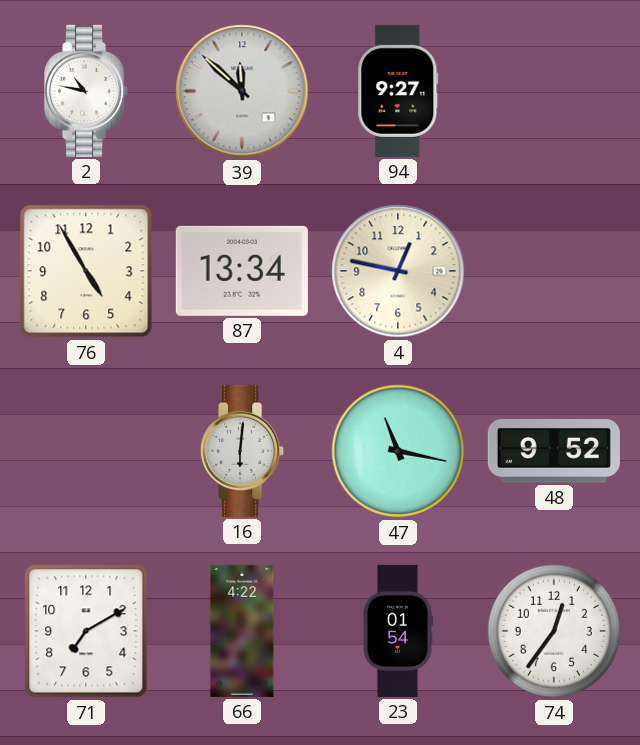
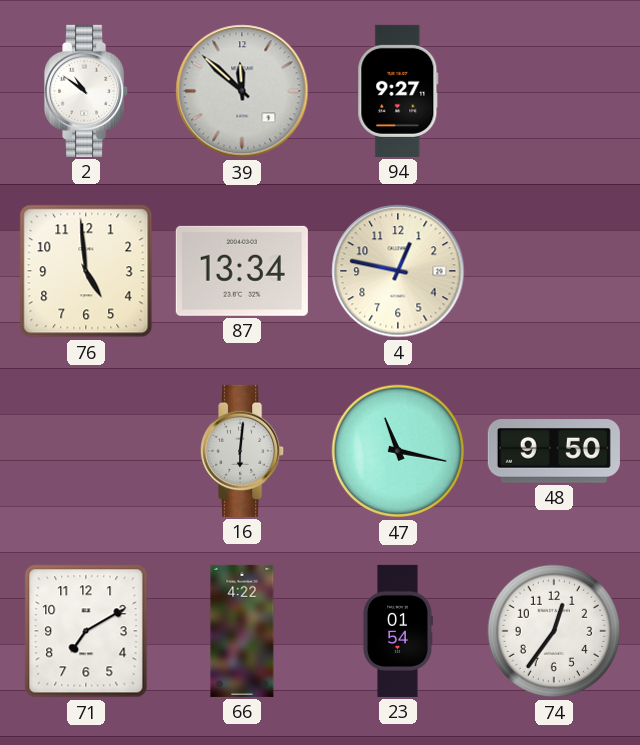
2: 10:47 -> 10:51
76: 4:55 -> 4:59
48: 9:52 -> 9:50
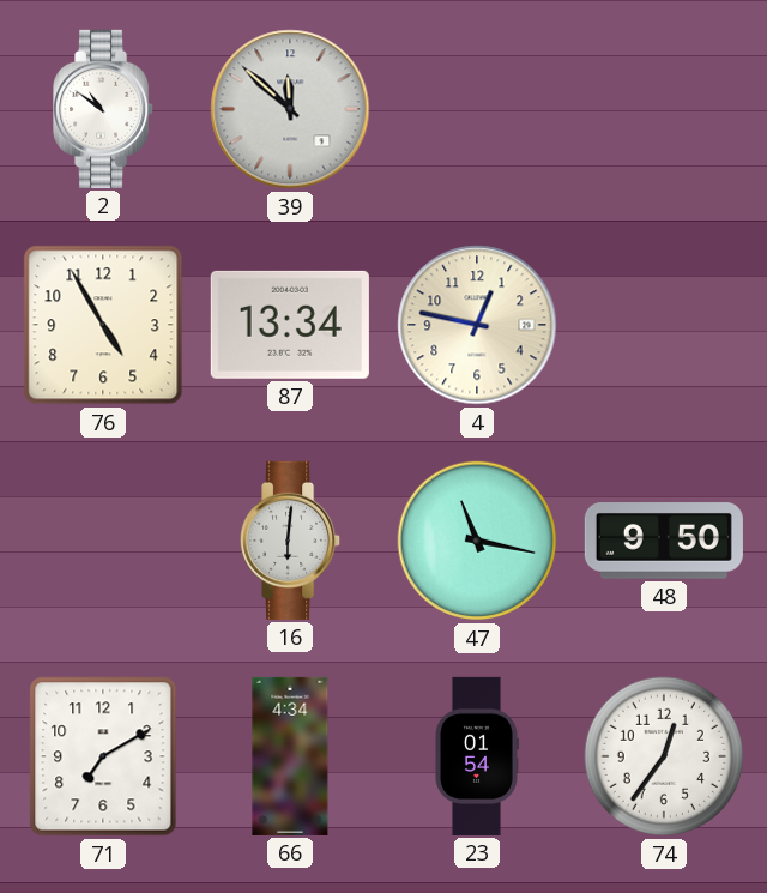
94: 9:27 -> none
76: 4:59 -> 4:55
66: 4:22 -> 4:34
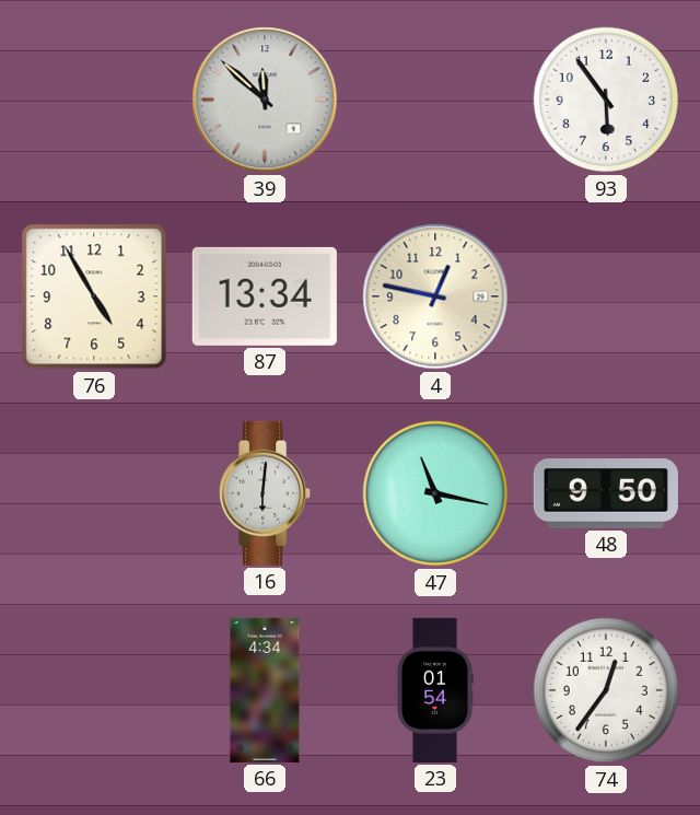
2: 10:51 -> none
93: none -> 5:54
71: 7:10 -> none
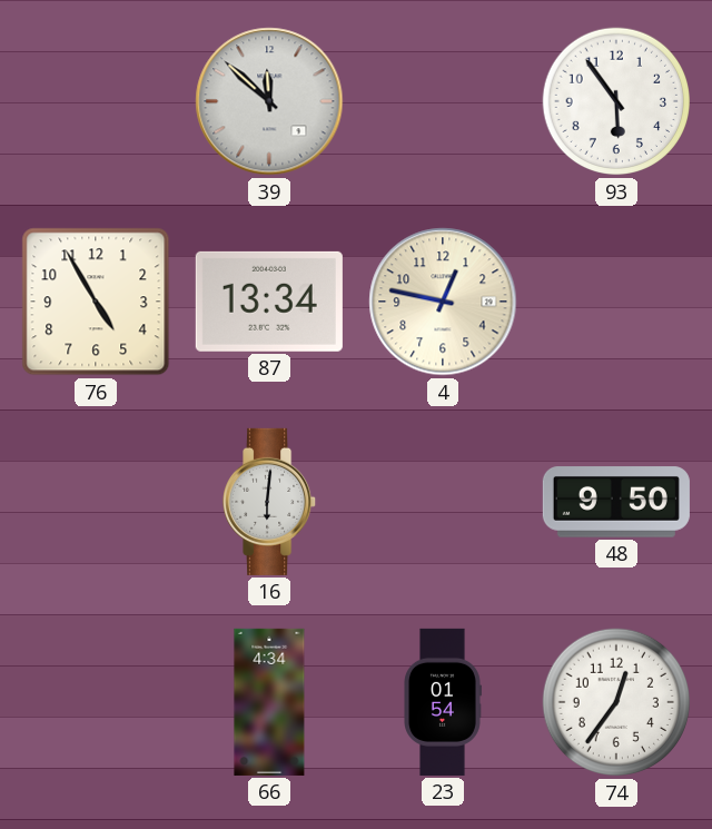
47: 11:17 -> none
